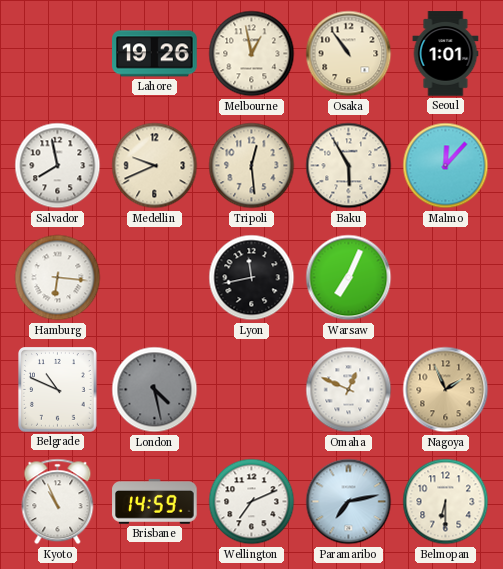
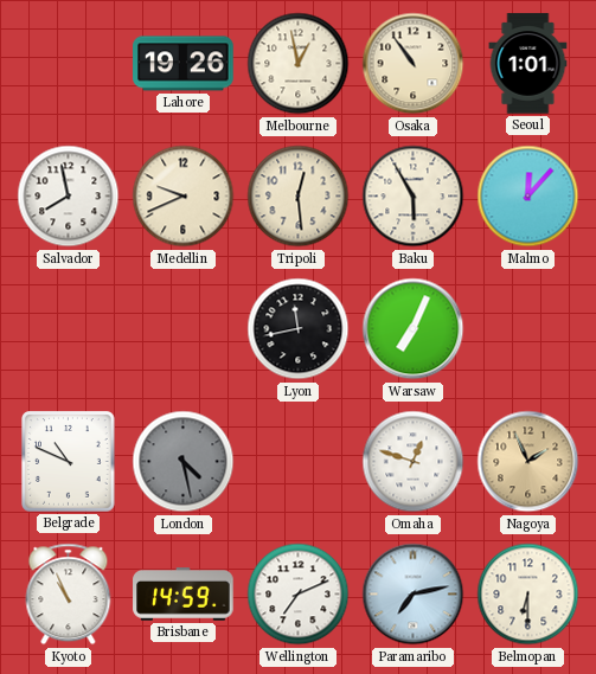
Hamburg: 6:16 -> none
Omaha: 12:49 -> 12:48
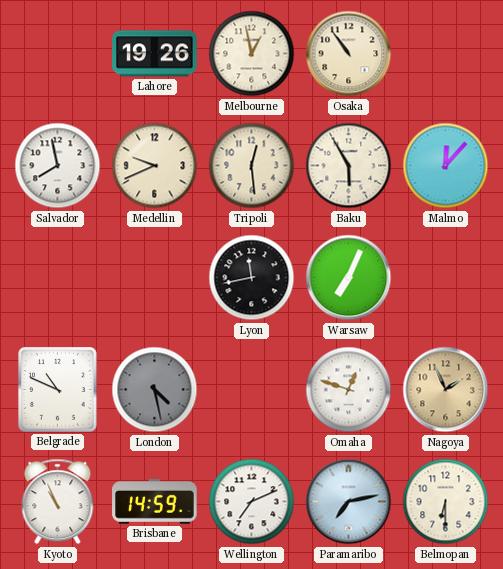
Seoul: 1:01 -> none
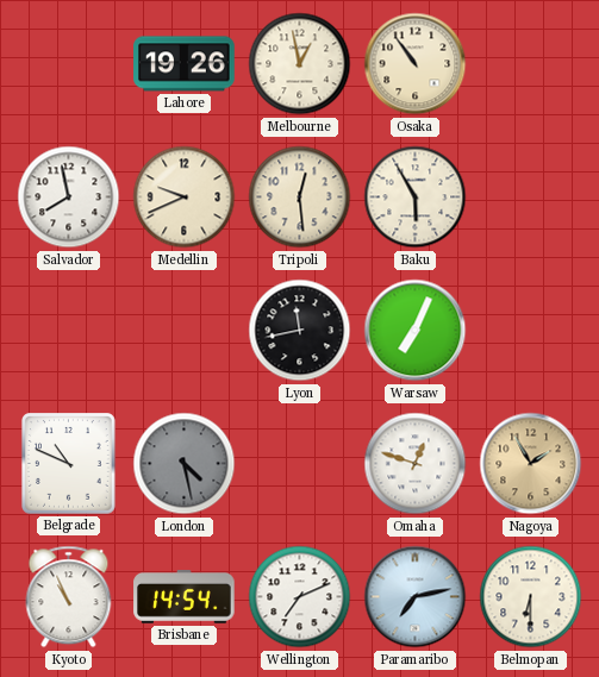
Malmo: 12:07 -> none
Nagoya: 1:56 -> 1:55
Brisbane: 14:59 -> 14:54
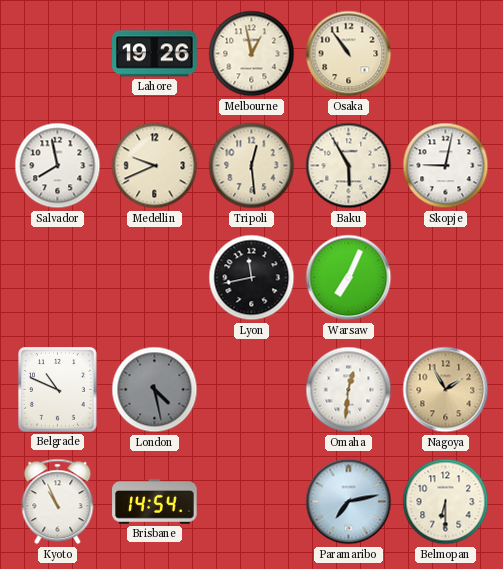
Skopje: none -> 9:02
Omaha: 12:48 -> 12:31
Wellington: 7:11 -> none
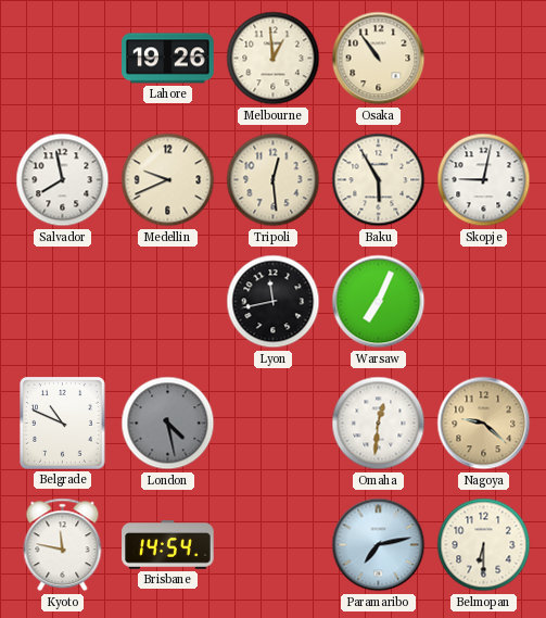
Melbourne: 12:58 -> 12:59
Nagoya: 1:55 -> 9:22
Kyoto: 10:56 -> 11:47
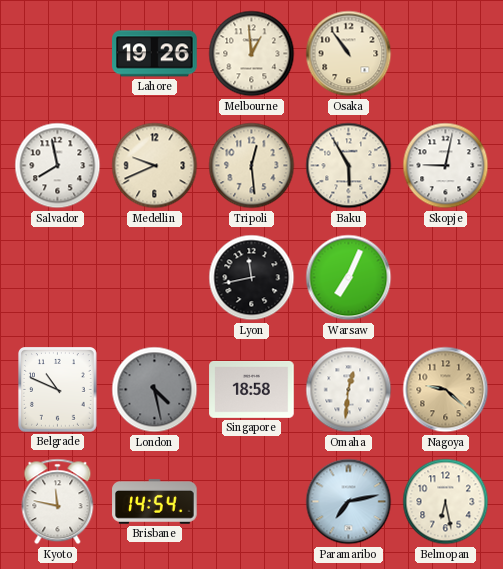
Singapore: none -> 18:58
Belmopan: 6:30 -> 6:28
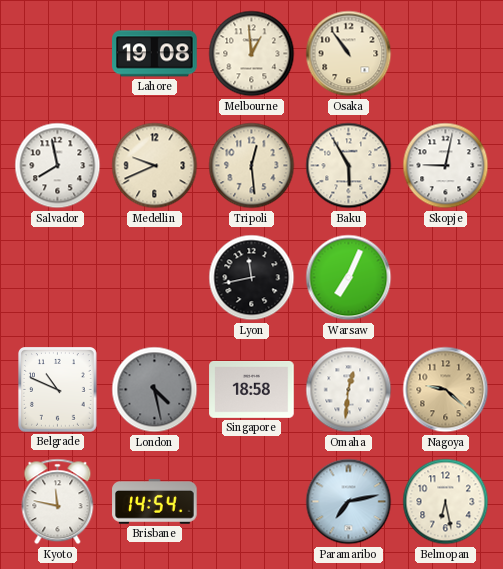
Lahore: 19:26 -> 19:08
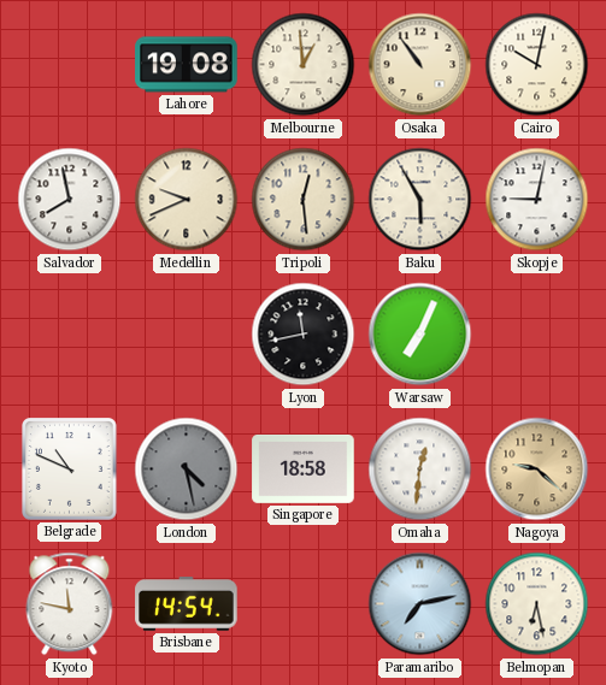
Cairo: none -> 10:02
